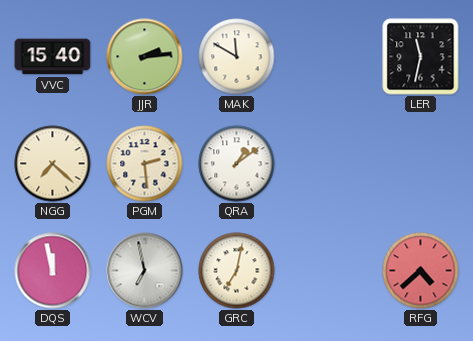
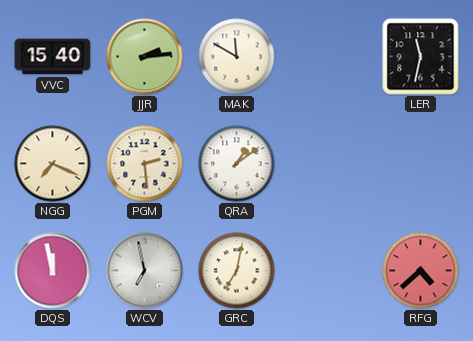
NGG: 7:22 -> 7:19
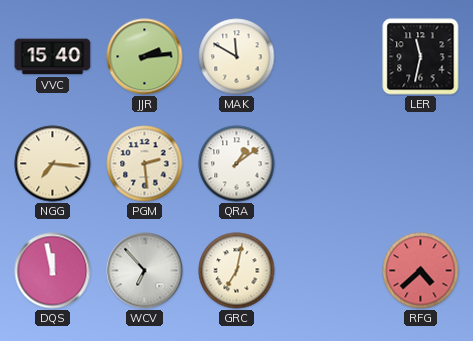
NGG: 7:19 -> 7:16
WCV: 6:58 -> 6:53
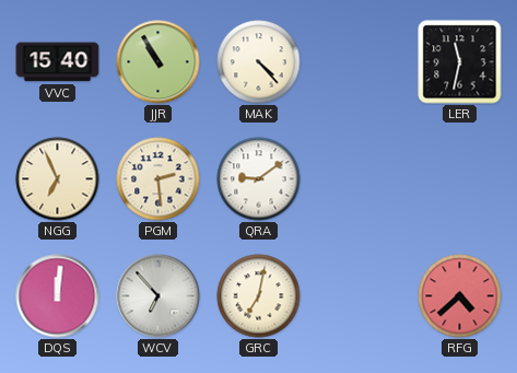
JJR: 2:14 -> 10:55
MAK: 11:50 -> 4:23
NGG: 7:16 -> 6:56
QRA: 1:09 -> 9:09
DQS: 11:58 -> 12:01
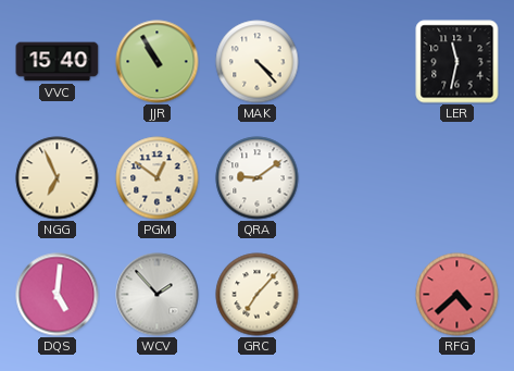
PGM: 2:29 -> 12:51
DQS: 12:01 -> 5:01
WCV: 6:53 -> 1:53
GRC: 7:02 -> 7:07
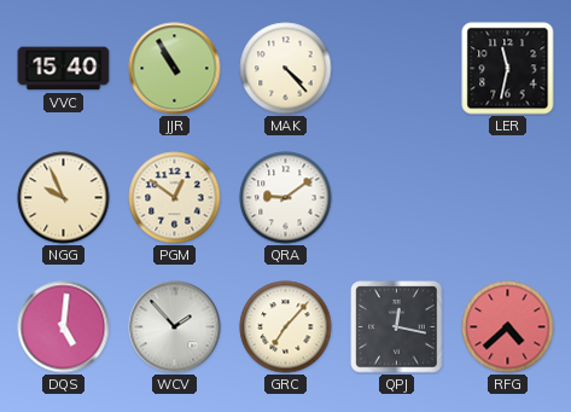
NGG: 6:56 -> 9:56
QPJ: none -> 12:17
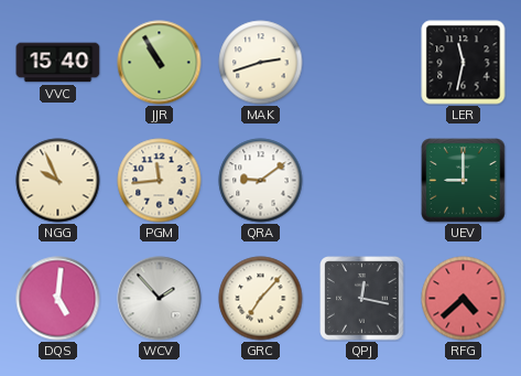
MAK: 4:23 -> 2:42
PGM: 12:51 -> 11:44
UEV: none -> 9:00
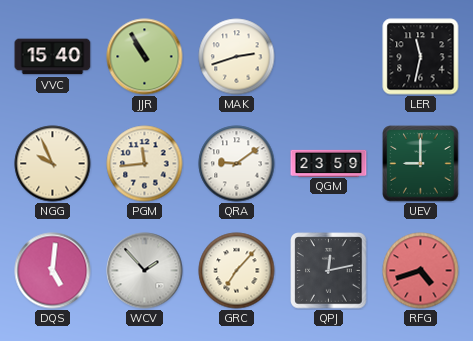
QGM: none -> 23:59
QPJ: 12:17 -> 12:13
RFG: 4:38 -> 4:42
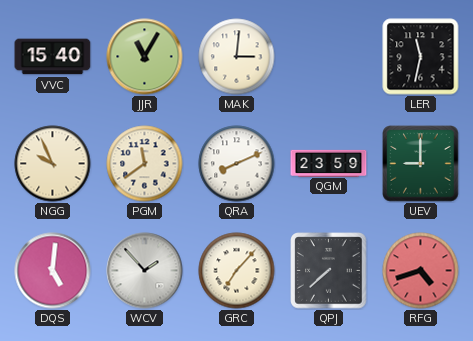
JJR: 10:55 -> 11:05
MAK: 2:42 -> 3:01
PGM: 11:44 -> 11:39
QRA: 9:09 -> 8:11
QPJ: 12:13 -> 7:38
